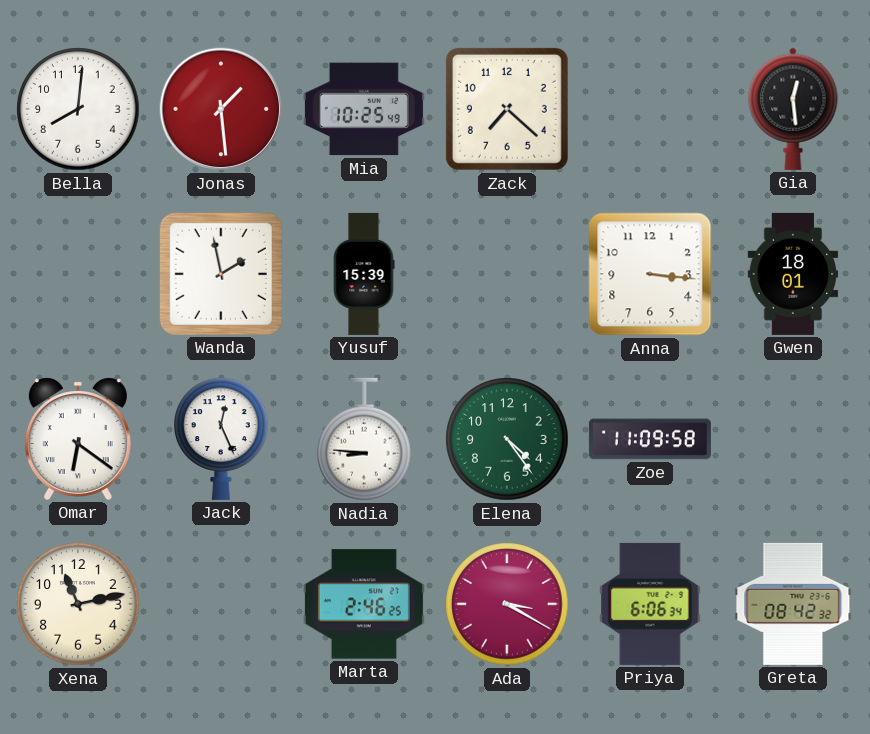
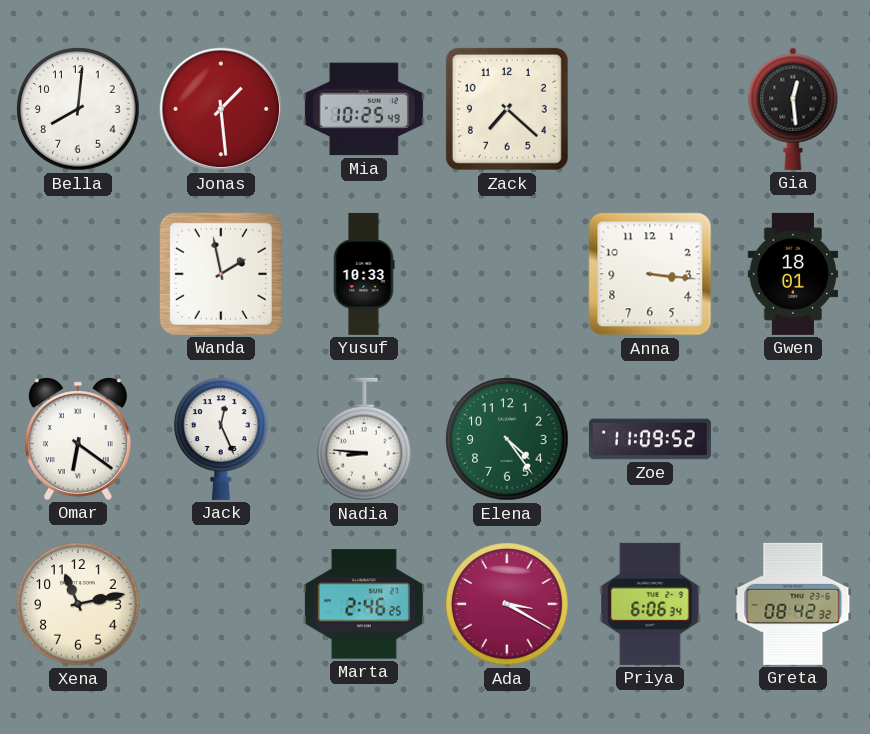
Yusuf: 15:39 -> 10:33
Zoe: 11:09:58 -> 11:09:52
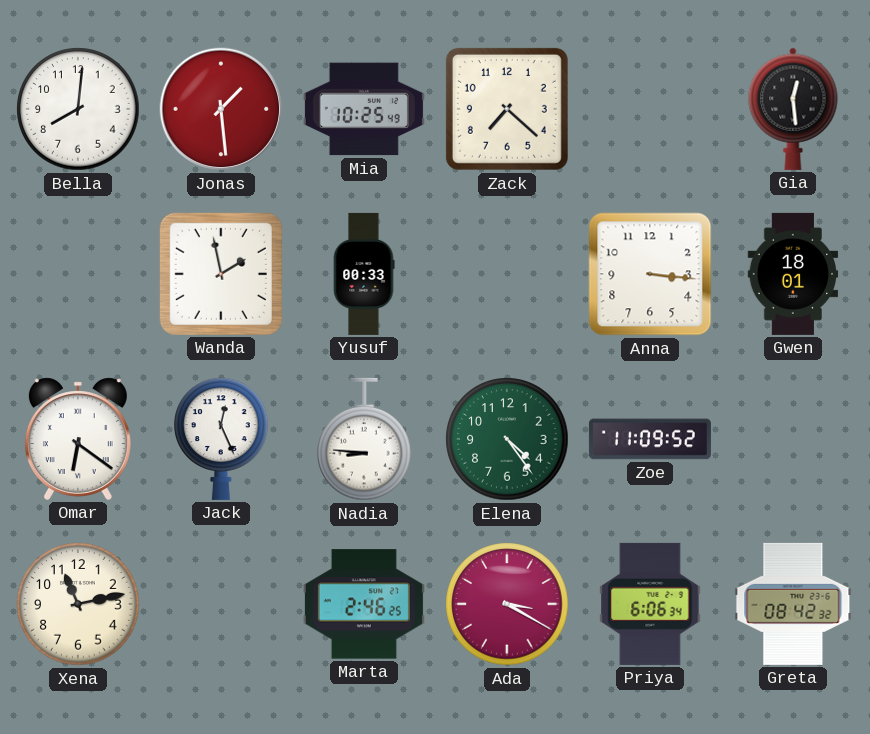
Yusuf: 10:33 -> 00:33
